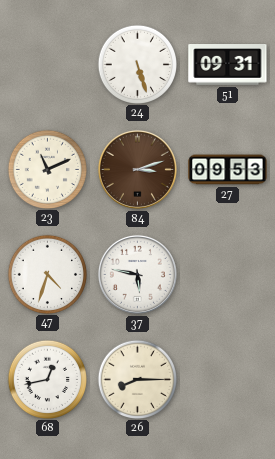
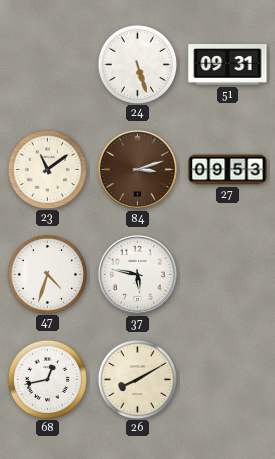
23: 11:11 -> 11:09
26: 8:15 -> 8:10
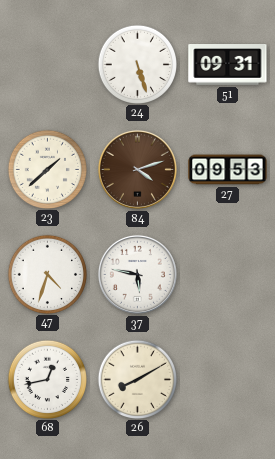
23: 11:09 -> 1:38
84: 3:12 -> 4:12
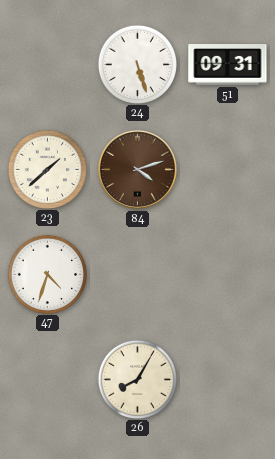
27: 09:53 -> none
37: 5:47 -> none
68: 12:43 -> none
26: 8:10 -> 8:05
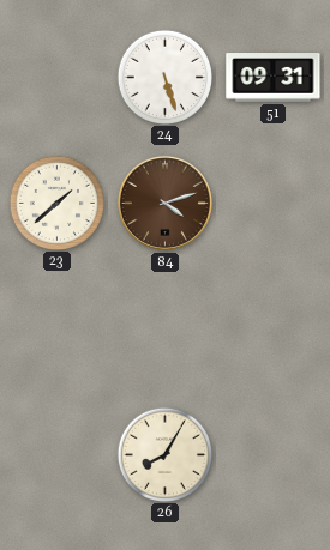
47: 4:33 -> none
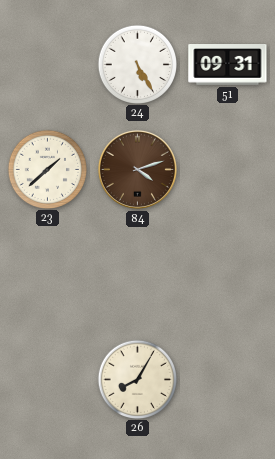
24: 5:27 -> 5:25
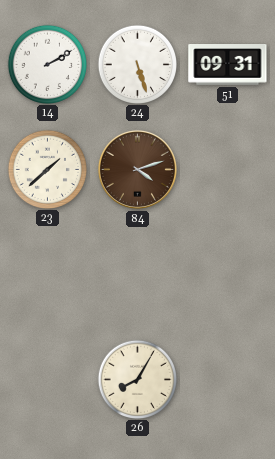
14: none -> 2:10
24: 5:25 -> 5:27
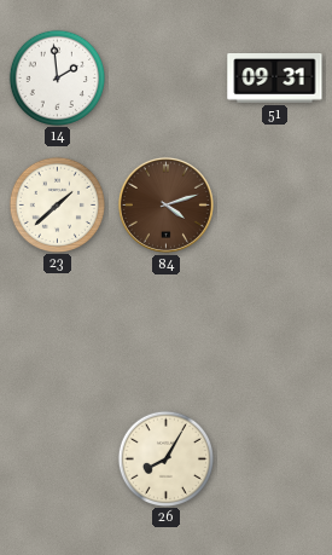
14: 2:10 -> 1:59
24: 5:27 -> none
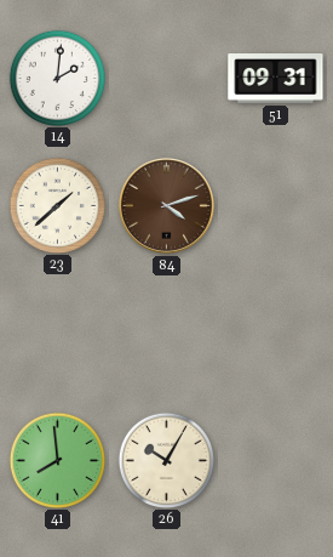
14: 1:59 -> 2:01
41: none -> 7:59
26: 8:05 -> 10:05
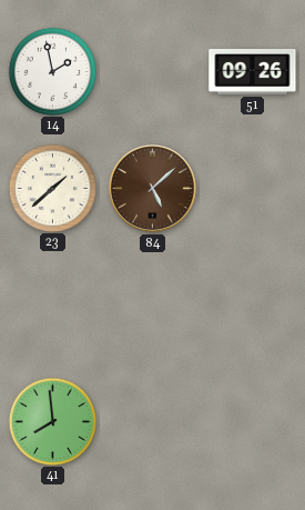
14: 2:01 -> 1:58
51: 09:31 -> 09:26
84: 4:12 -> 5:08
26: 10:05 -> none
